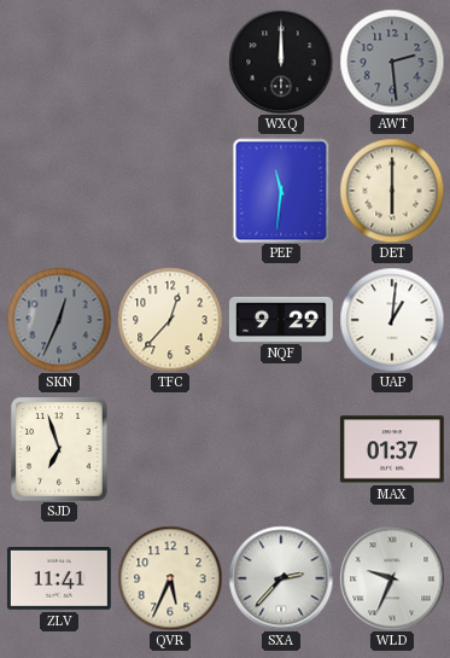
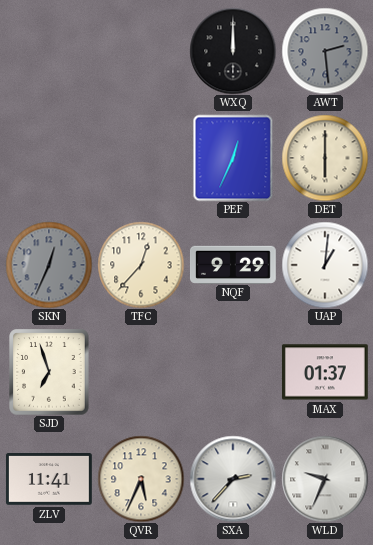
PEF: 11:31 -> 12:34
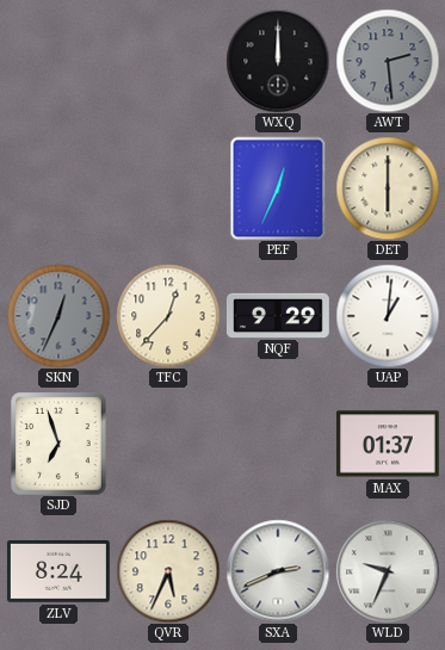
ZLV: 11:41 -> 8:24
SXA: 2:37 -> 2:41
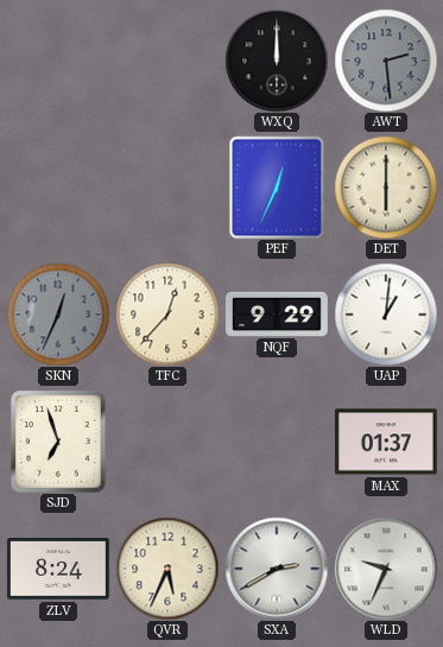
SXA: 2:41 -> 2:40
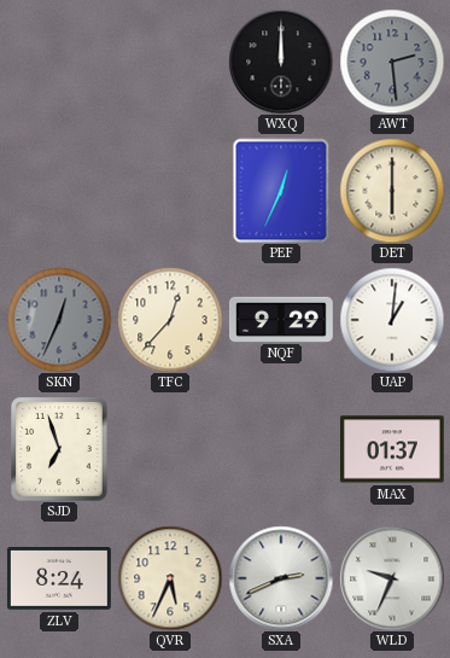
SXA: 2:40 -> 2:41
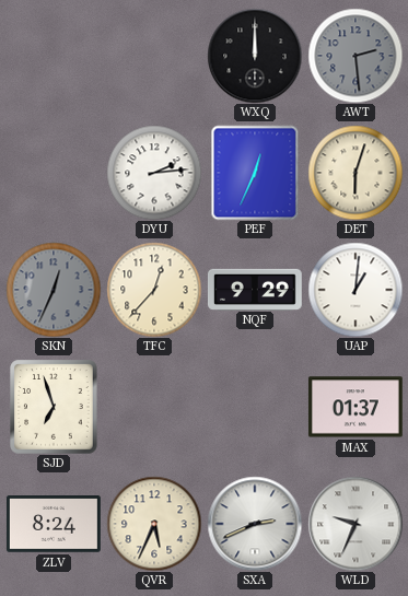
DYU: none -> 2:14
DET: 6:00 -> 6:03
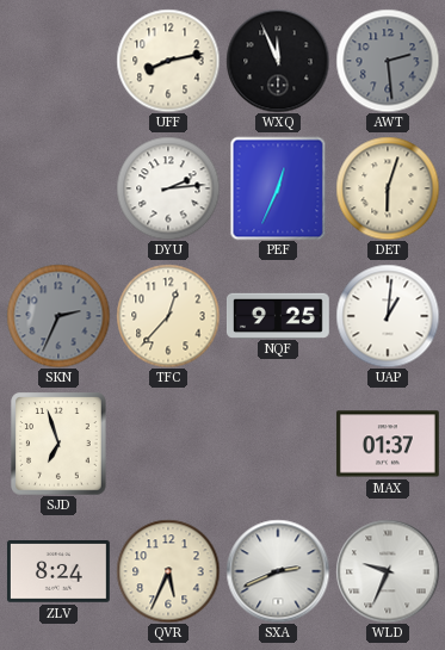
UFF: none -> 8:13
WXQ: 12:00 -> 11:56
SKN: 12:34 -> 2:34
NQF: 9:29 -> 9:25
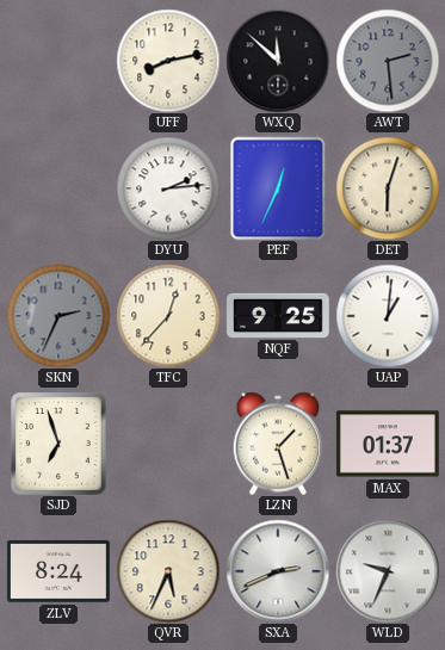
WXQ: 11:56 -> 11:52
LZN: none -> 1:27
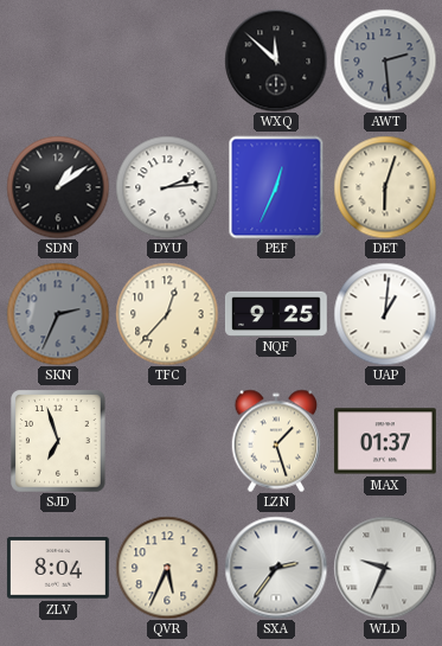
UFF: 8:13 -> none
SDN: none -> 1:09
ZLV: 8:24 -> 8:04
SXA: 2:41 -> 2:36
